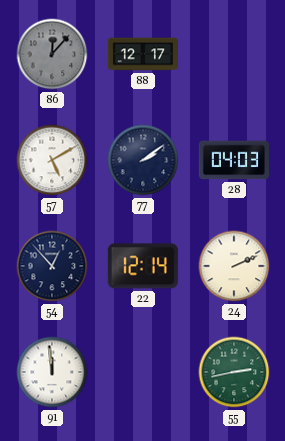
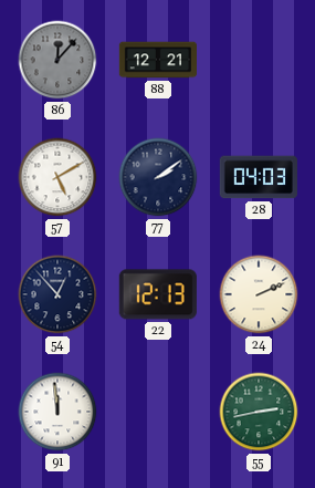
88: 12:17 -> 12:21
22: 12:14 -> 12:13
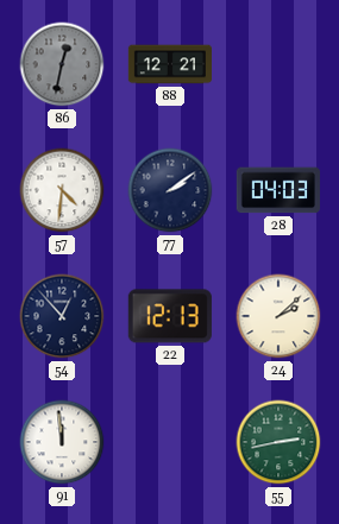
86: 12:07 -> 12:32
57: 5:10 -> 4:31
24: 2:11 -> 2:08
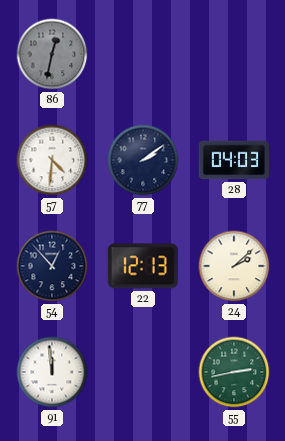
88: 12:21 -> none
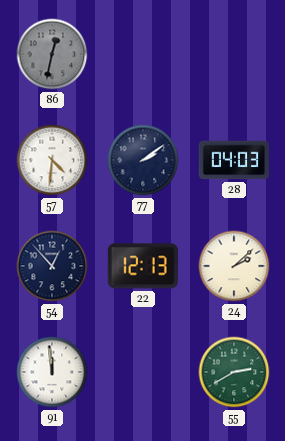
55: 2:43 -> 2:40
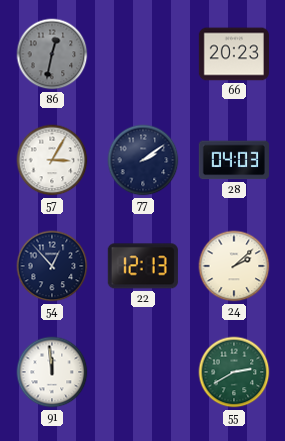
66: none -> 20:23
57: 4:31 -> 3:05
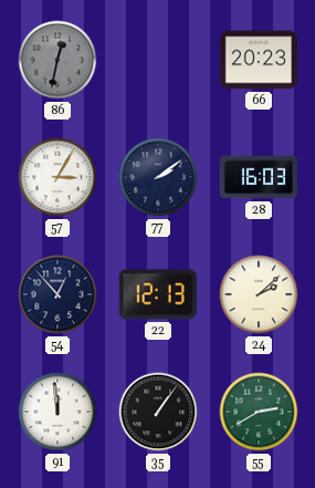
28: 04:03 -> 16:03
35: none -> 1:06
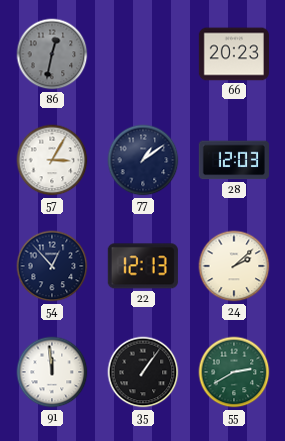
77: 2:09 -> 1:09
28: 16:03 -> 12:03
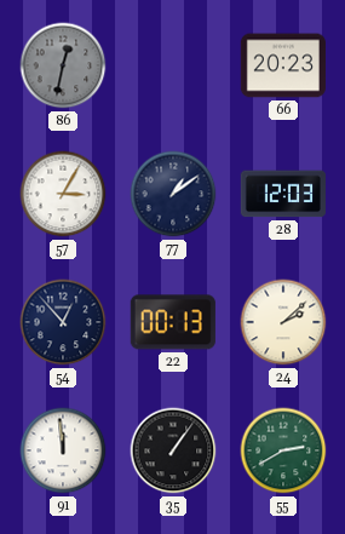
22: 12:13 -> 00:13
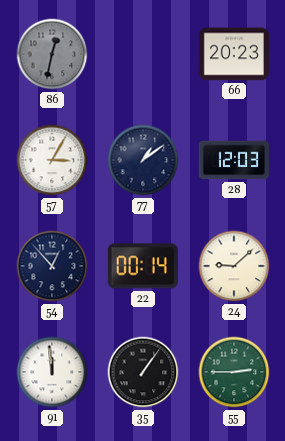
22: 00:13 -> 00:14
24: 2:08 -> 9:08
55: 2:40 -> 2:45
